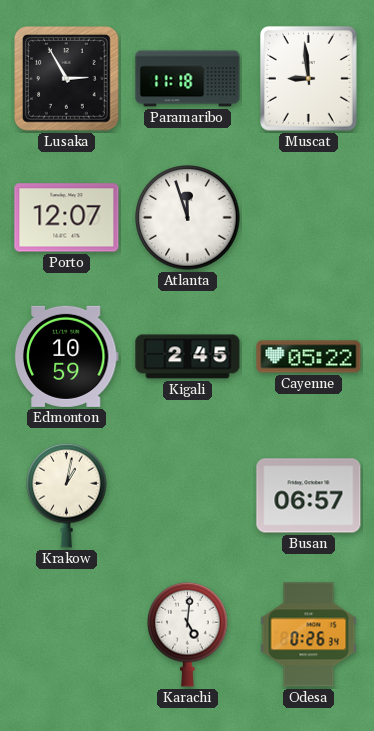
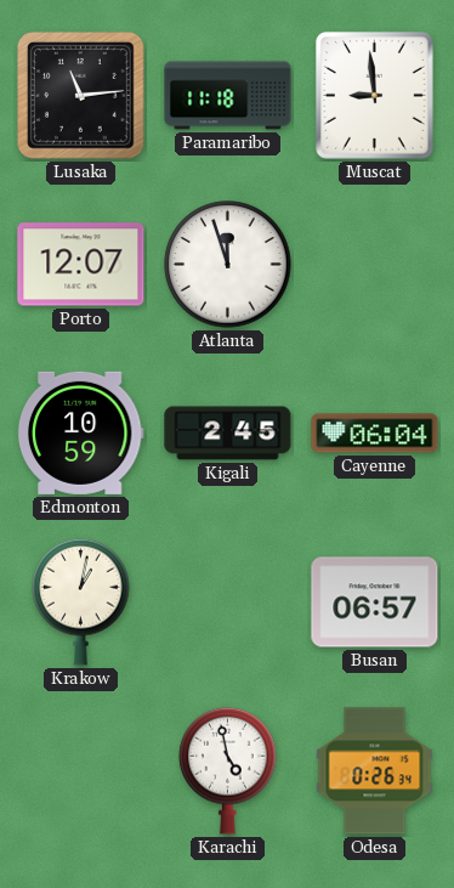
Lusaka: 2:55 -> 11:14
Cayenne: 05:22 -> 06:04
Karachi: 5:01 -> 4:58
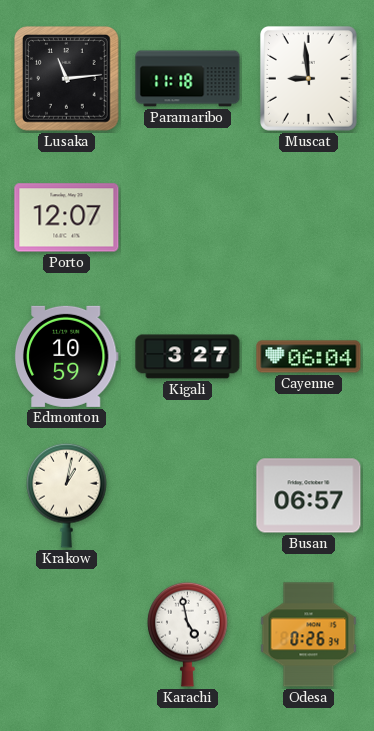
Atlanta: 11:57 -> none
Kigali: 2:45 -> 3:27
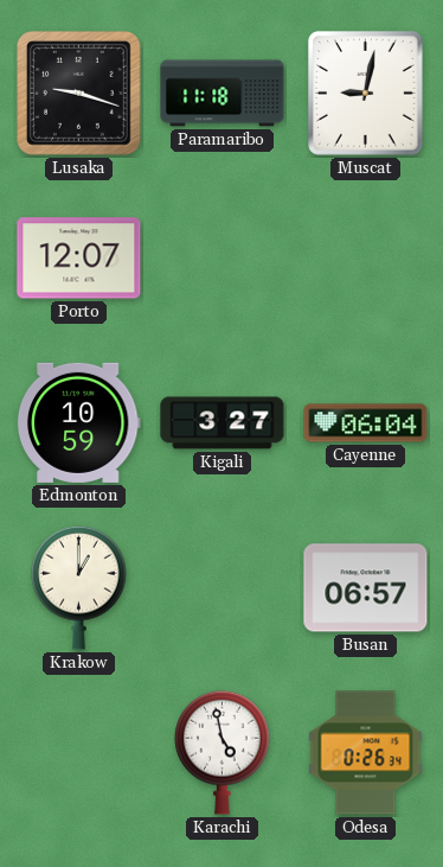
Lusaka: 11:14 -> 9:18
Muscat: 8:59 -> 9:02
Krakow: 1:02 -> 1:00
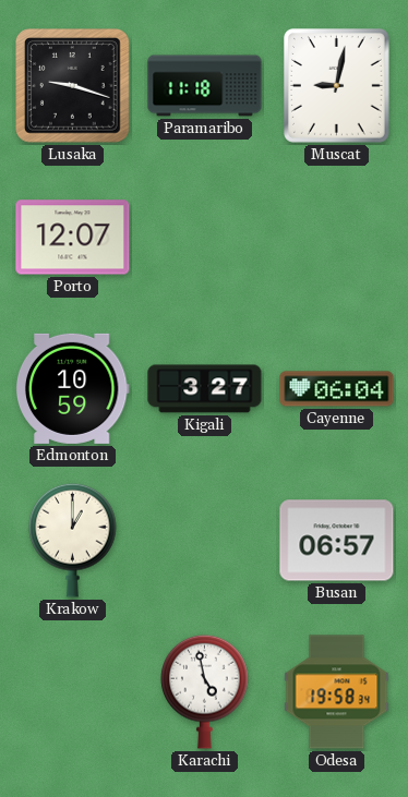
Odesa: 0:26 -> 19:58
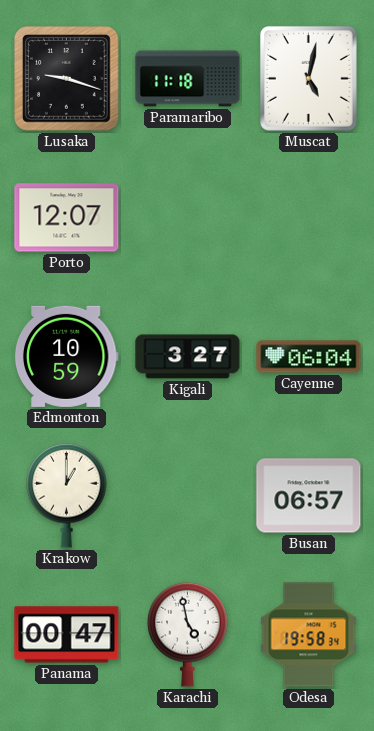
Muscat: 9:02 -> 5:02
Panama: none -> 00:47
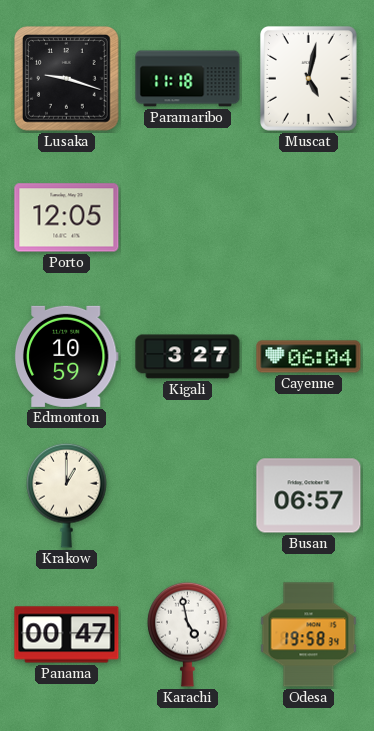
Porto: 12:07 -> 12:05
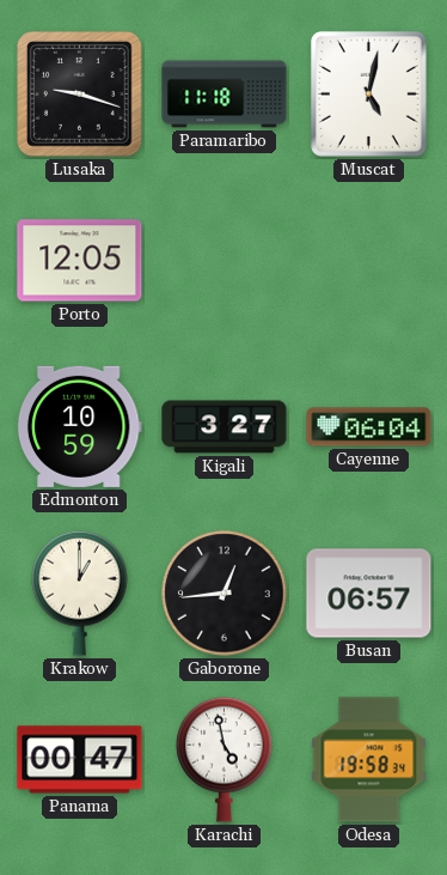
Gaborone: none -> 12:44
